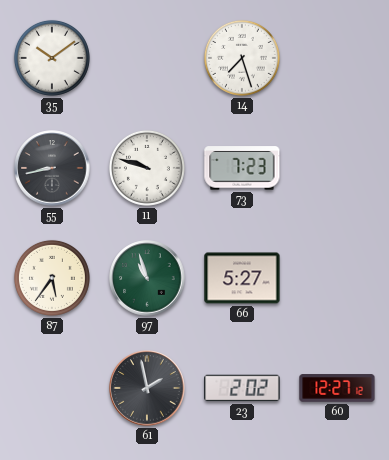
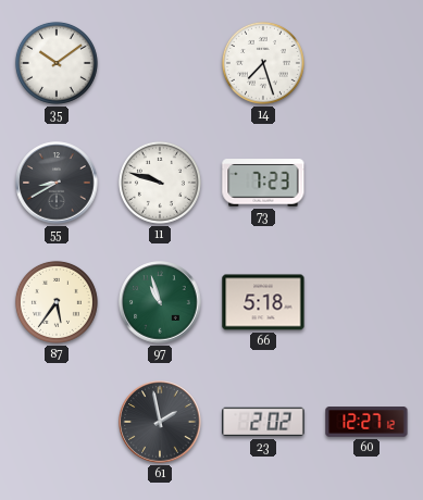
55: 8:43 -> 8:40
66: 5:27 -> 5:18
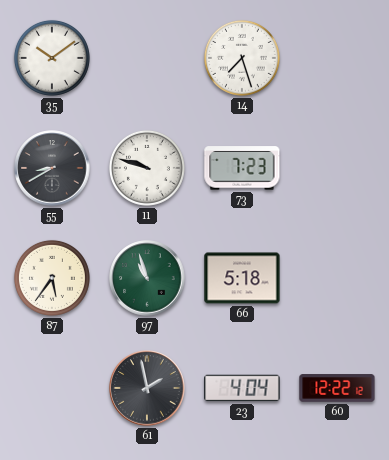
23: 2:02 -> 4:04
60: 12:27 -> 12:22
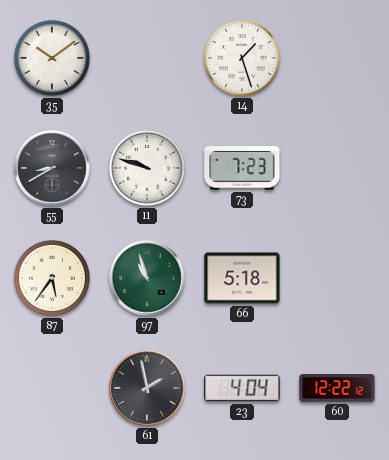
14: 7:27 -> 1:27
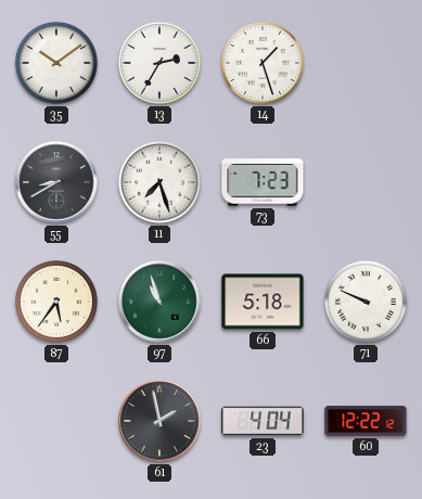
13: none -> 2:35
11: 9:48 -> 7:27
71: none -> 9:49
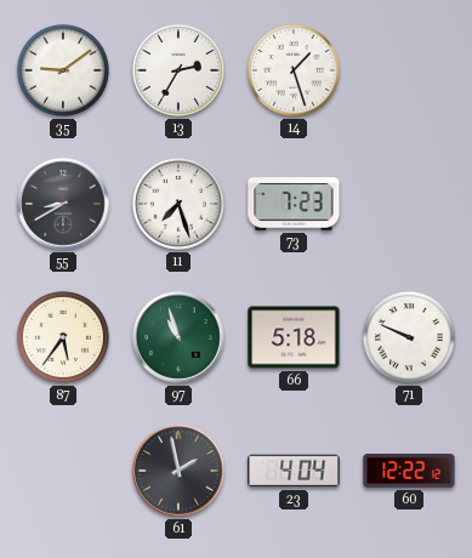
35: 10:09 -> 9:09
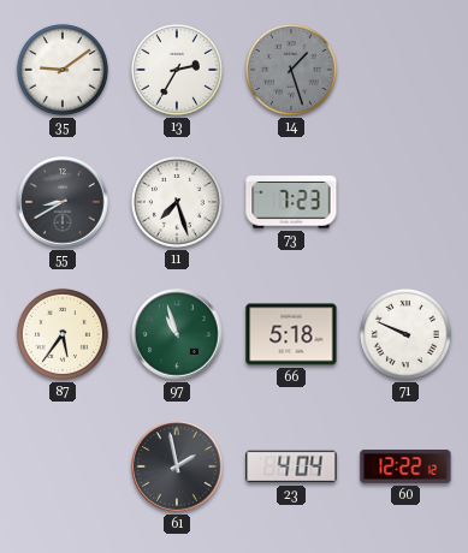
14 dial: white -> grey
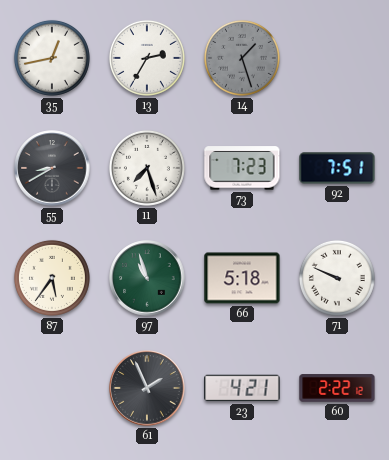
35: 9:09 -> 12:43
92: none -> 7:51
61: 1:58 -> 1:56
23: 4:04 -> 4:21
60: 12:22 -> 2:22
